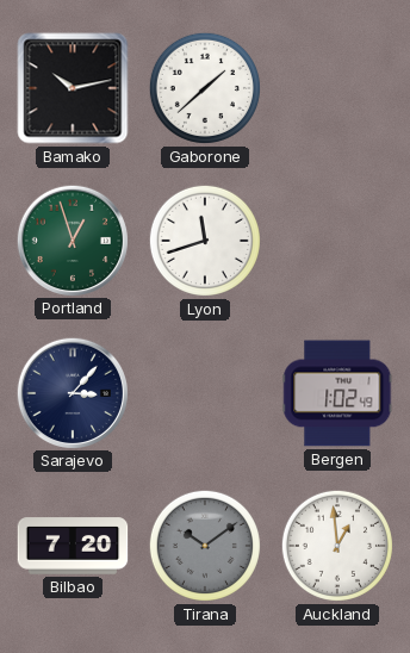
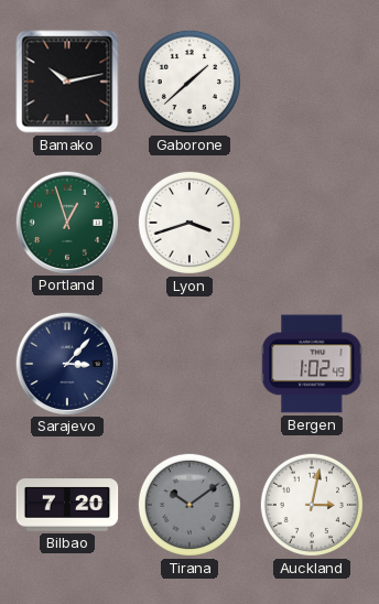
Lyon: 11:42 -> 3:42
Auckland: 12:59 -> 3:02
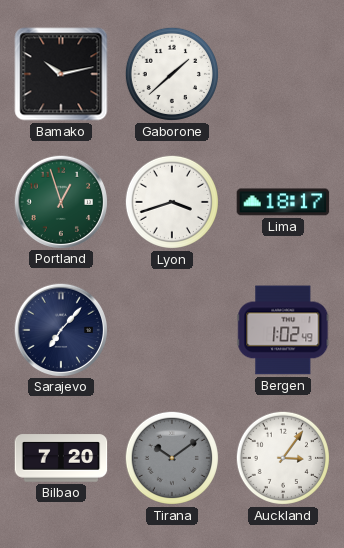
Lima: none -> 18:17
Sarajevo: 3:07 -> 7:07
Auckland: 3:02 -> 3:06
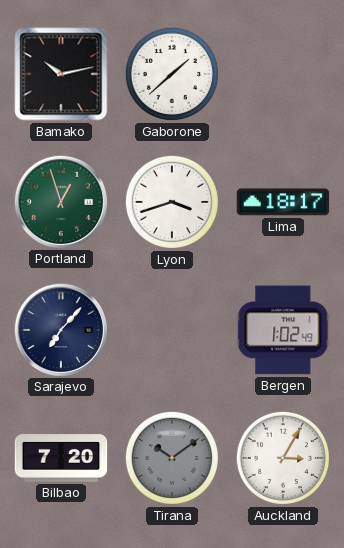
Auckland: 3:06 -> 3:05
